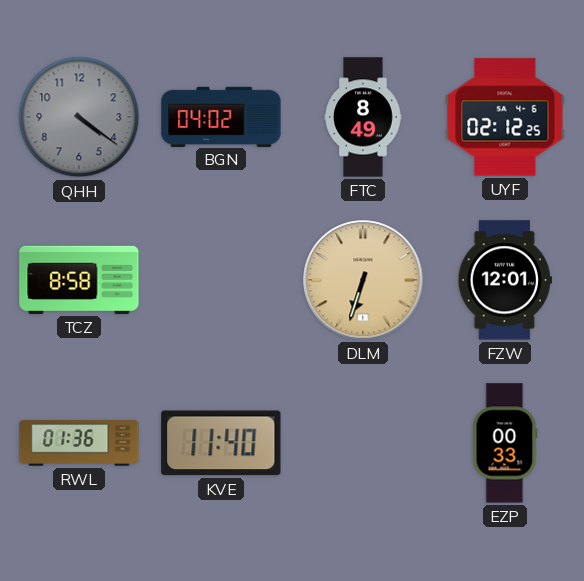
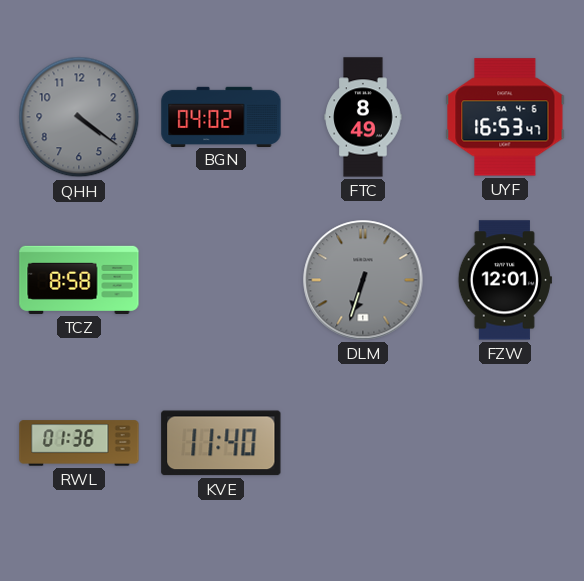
UYF: 02:12 -> 16:53
DLM dial: champagne -> grey
EZP: 00:33 -> none
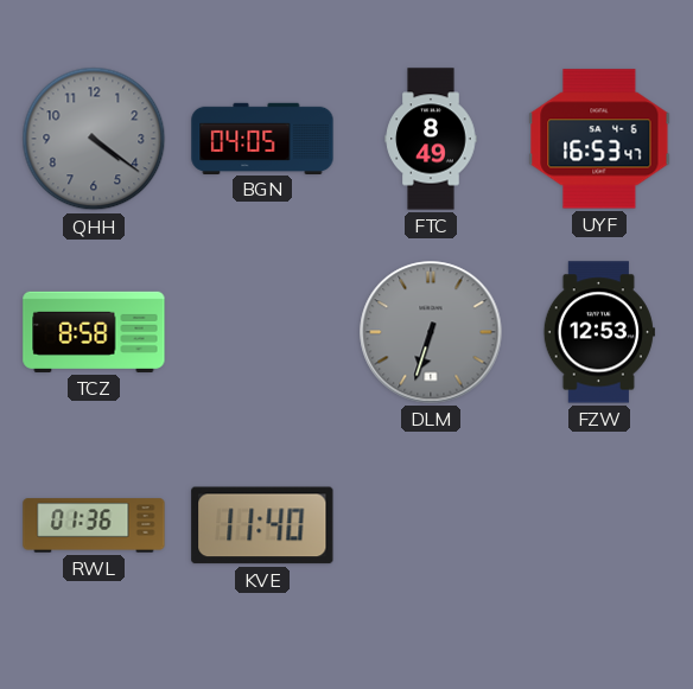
BGN: 04:02 -> 04:05
FZW: 12:01 -> 12:53
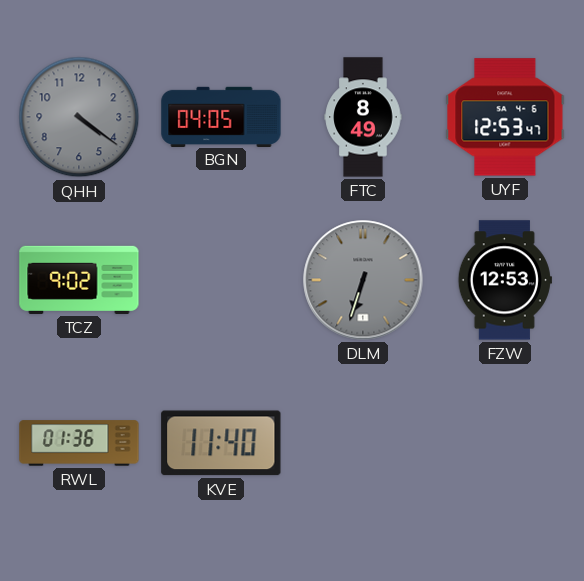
UYF: 16:53 -> 12:53
TCZ: 8:58 -> 9:02
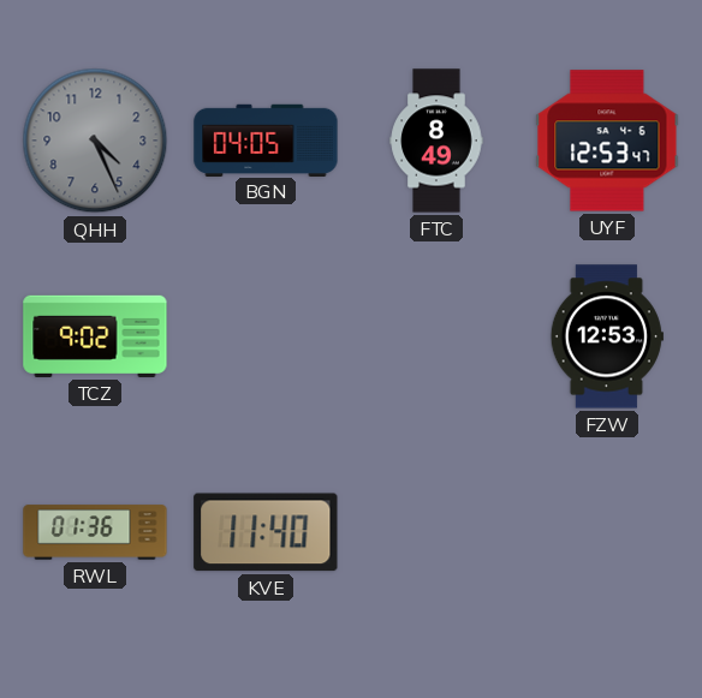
QHH: 4:21 -> 4:26
DLM: 6:33 -> none
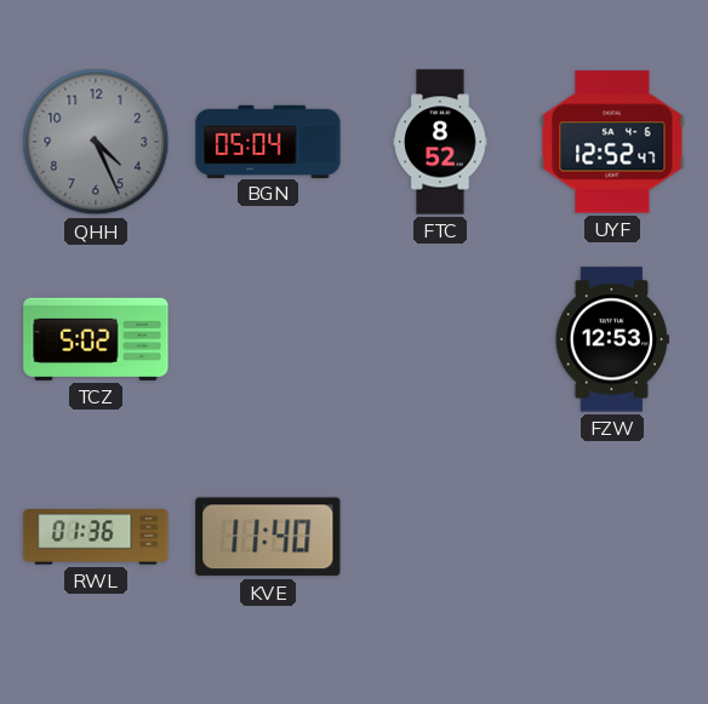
BGN: 04:05 -> 05:04
FTC: 8:49 -> 8:52
UYF: 12:53 -> 12:52
TCZ: 9:02 -> 5:02
